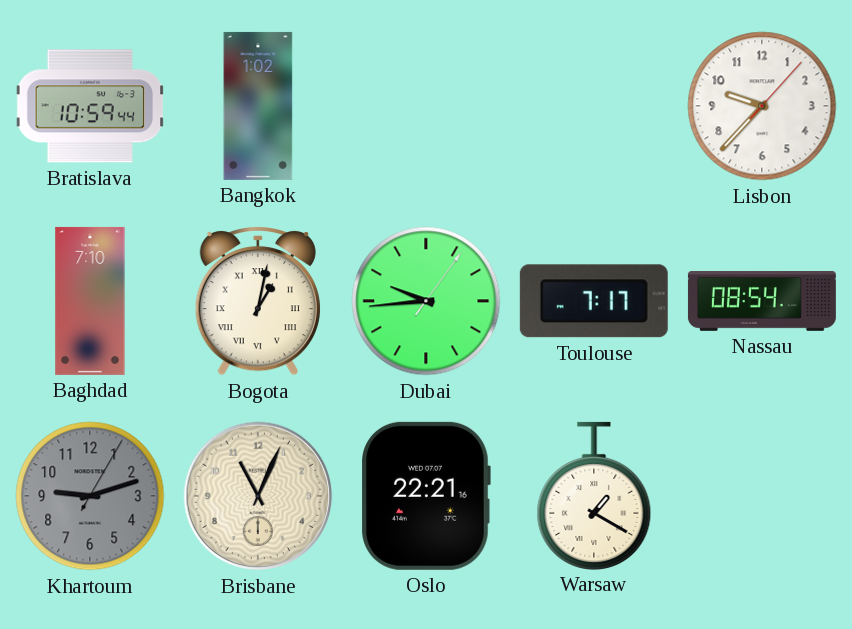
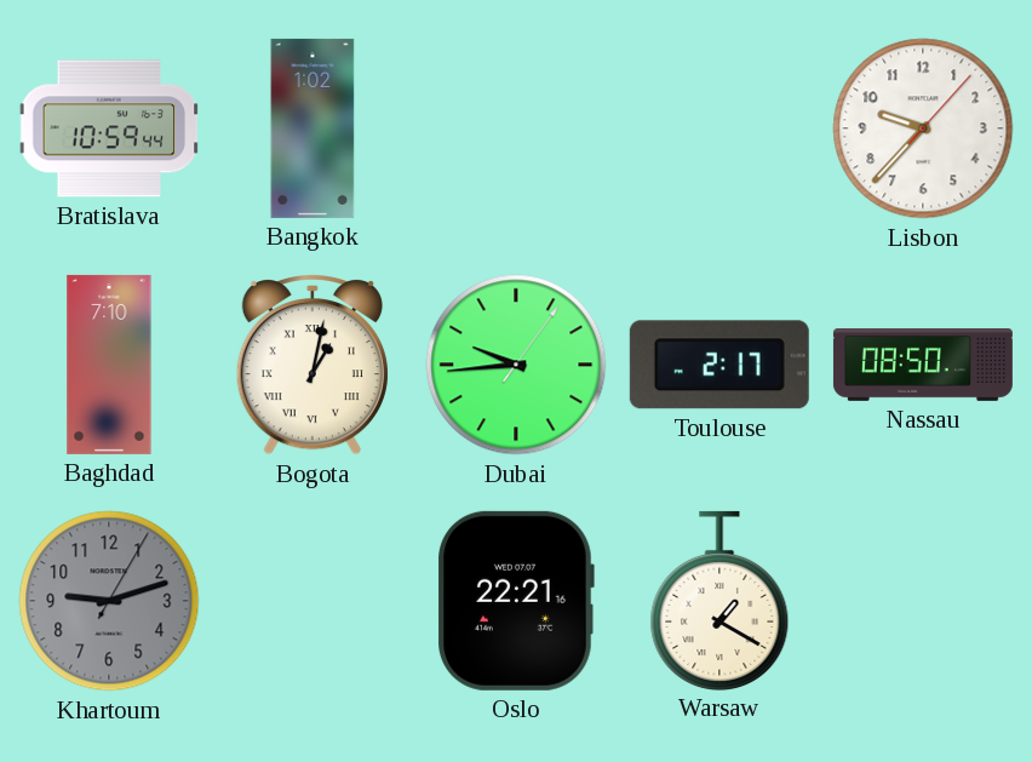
Toulouse: 7:17 -> 2:17
Nassau: 08:54 -> 08:50
Brisbane: 11:04 -> none
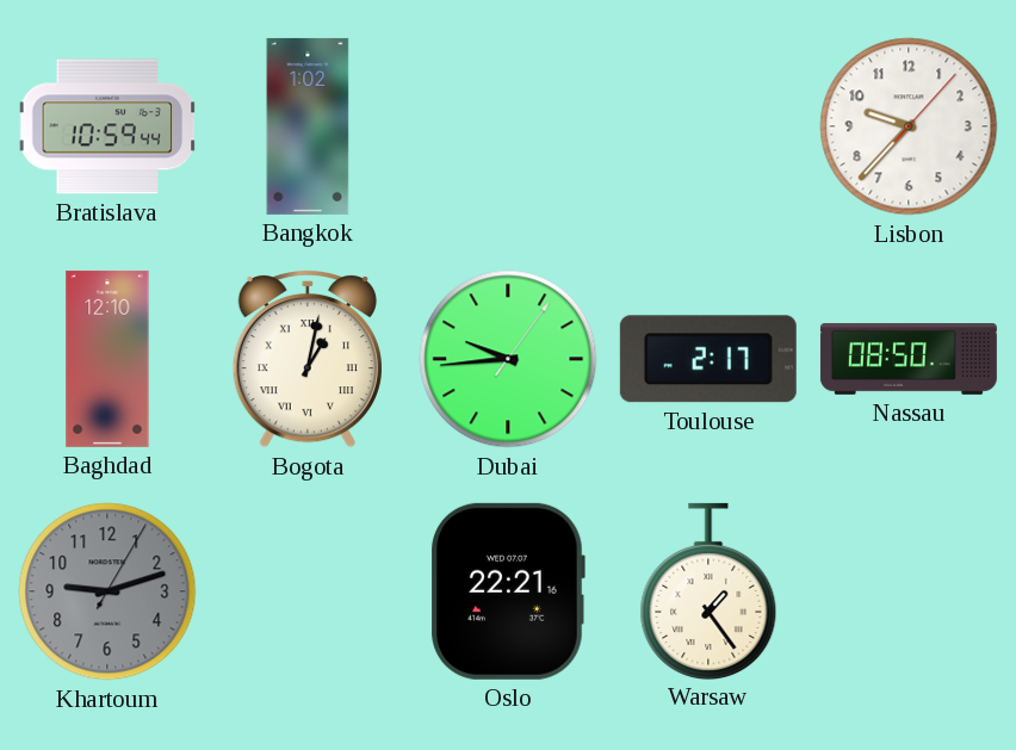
Baghdad: 7:10 -> 12:10
Warsaw: 1:20 -> 1:24
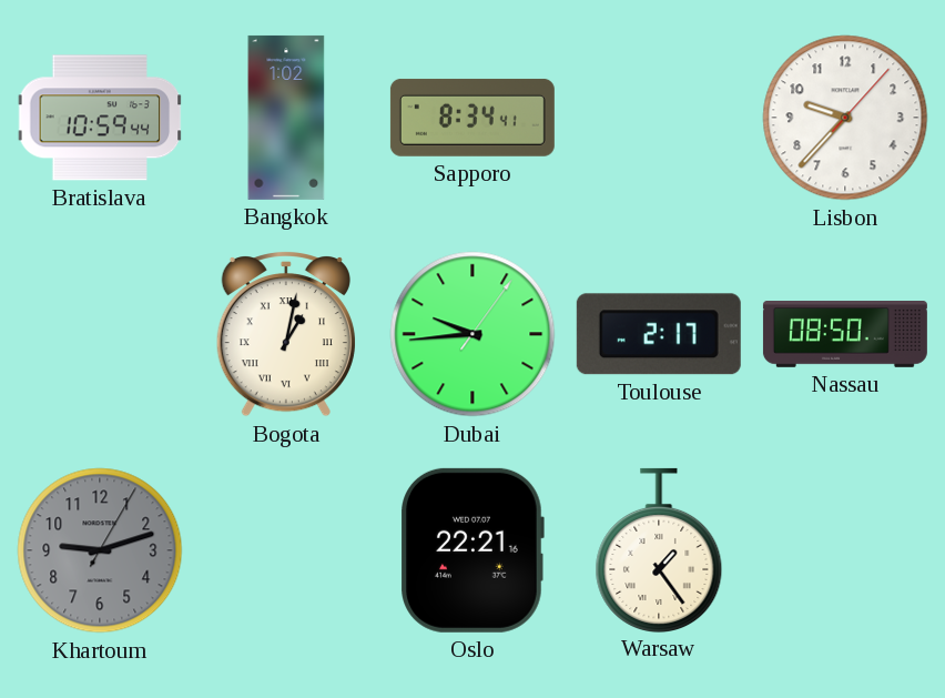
Sapporo: none -> 8:34
Baghdad: 12:10 -> none
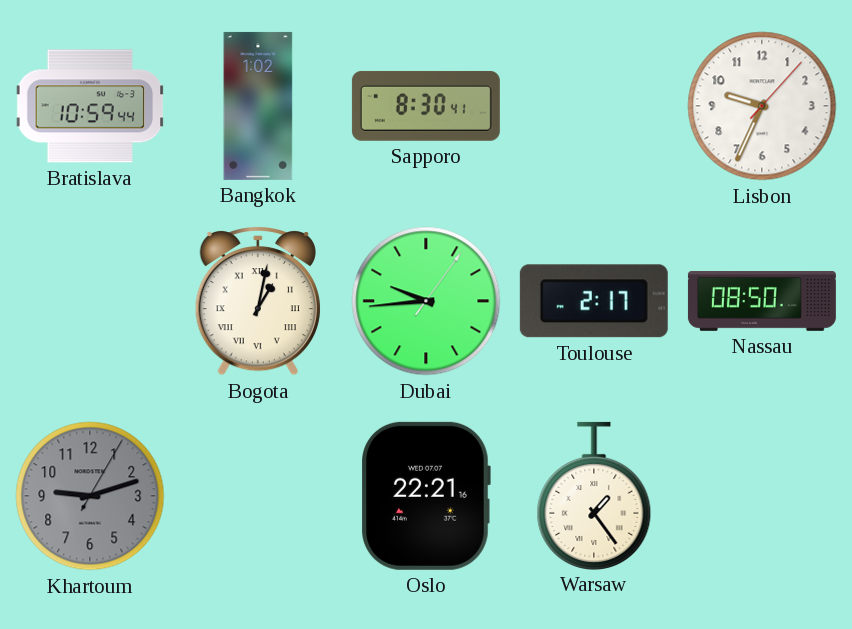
Sapporo: 8:34 -> 8:30
Lisbon: 9:37 -> 9:34
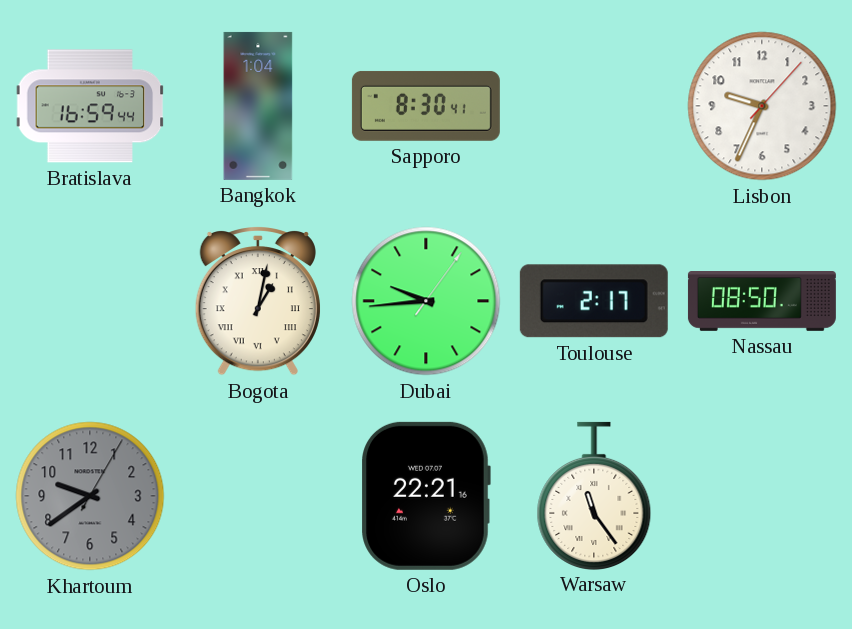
Bratislava: 10:59 -> 16:59
Bangkok: 1:02 -> 1:04
Khartoum: 9:12 -> 9:39
Warsaw: 1:24 -> 11:24
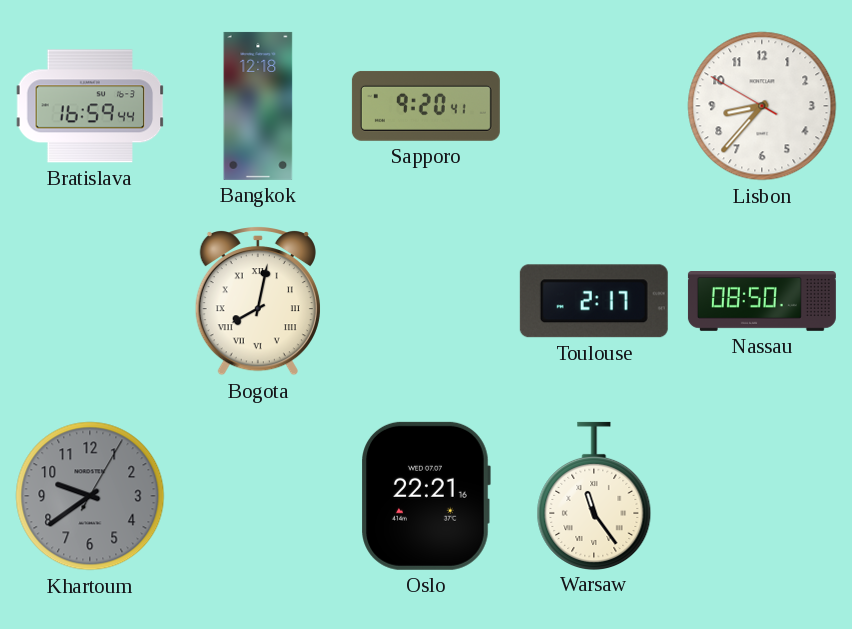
Bangkok: 1:04 -> 12:18
Sapporo: 8:30 -> 9:20
Lisbon: 9:34 -> 8:36
Bogota: 1:02 -> 8:02
Dubai: 9:44 -> none
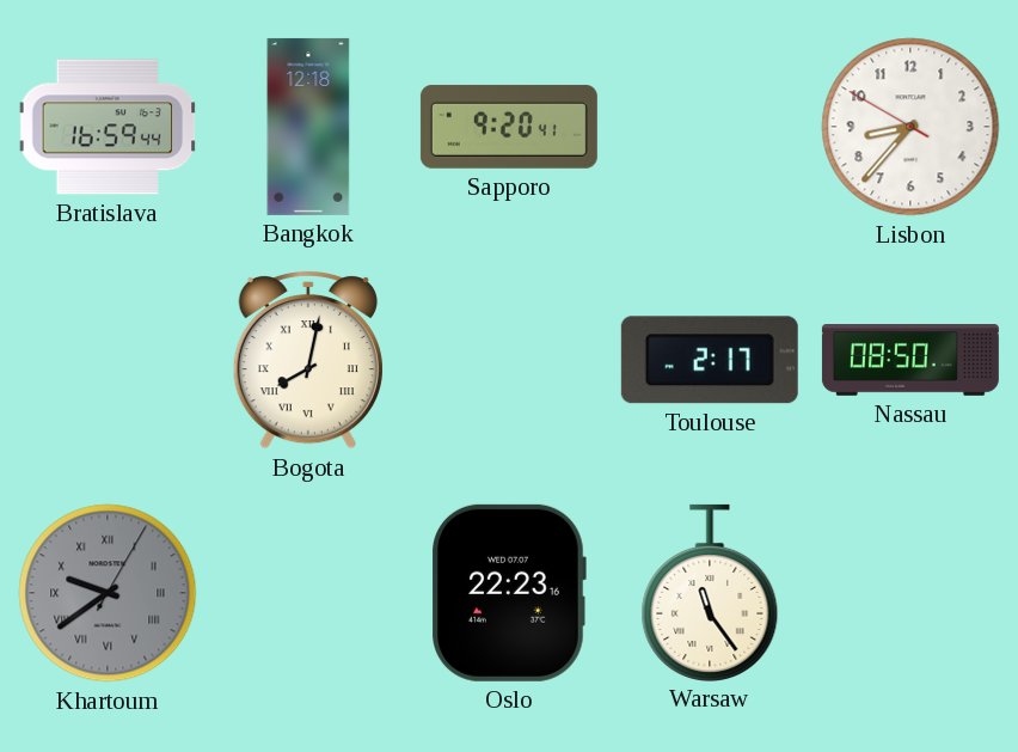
Khartoum numerals: Arabic -> Roman
Oslo: 22:21 -> 22:23
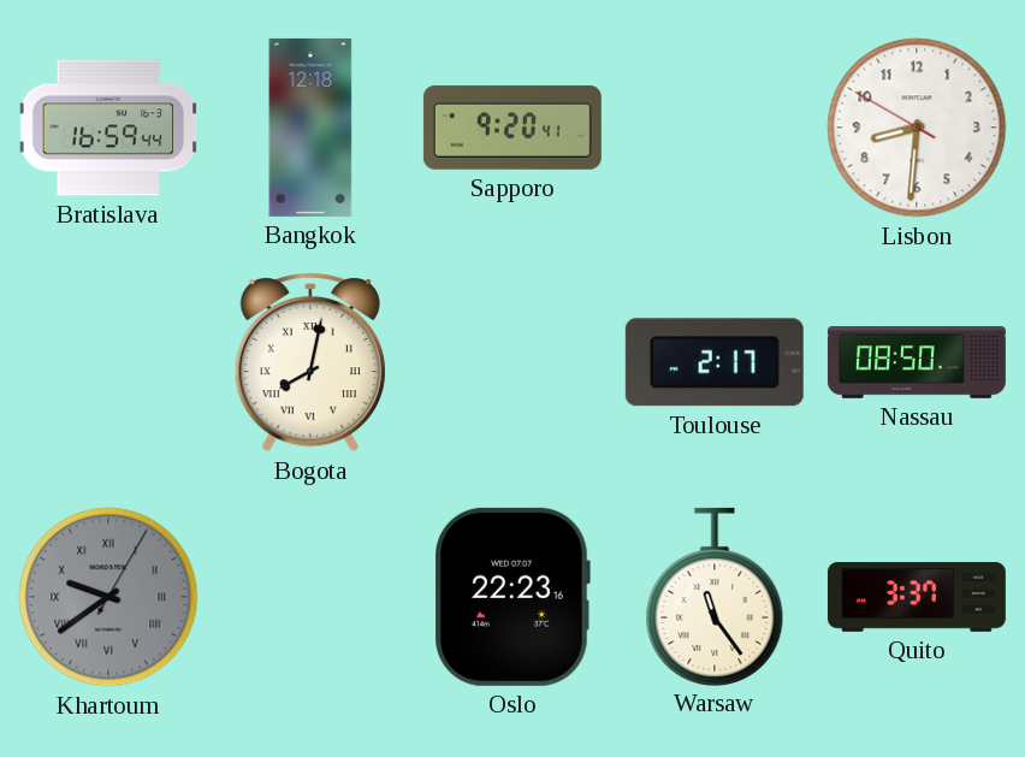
Lisbon: 8:36 -> 8:30
Quito: none -> 3:37
